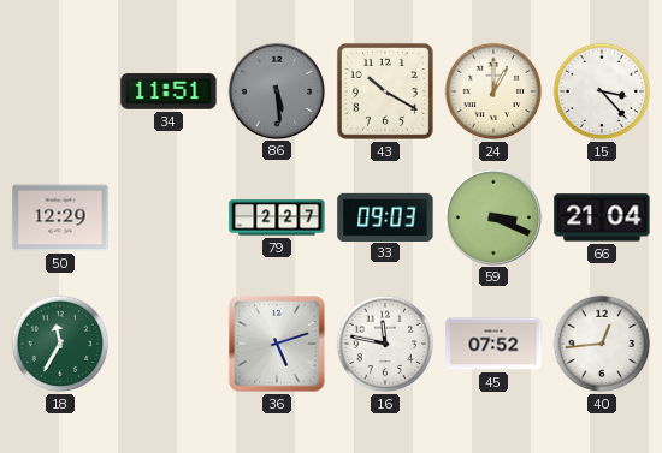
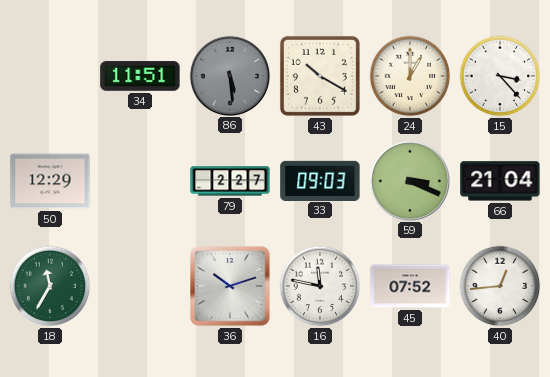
36: 5:12 -> 10:12
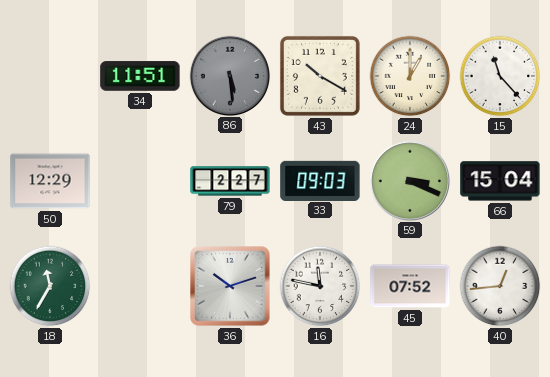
15: 3:23 -> 11:23
66: 21:04 -> 15:04
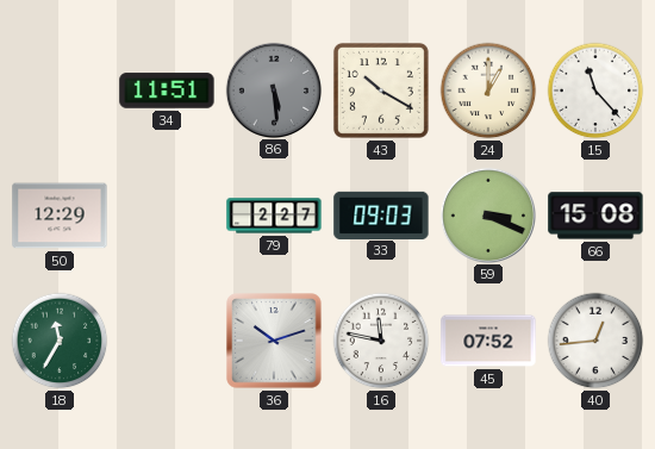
66: 15:04 -> 15:08
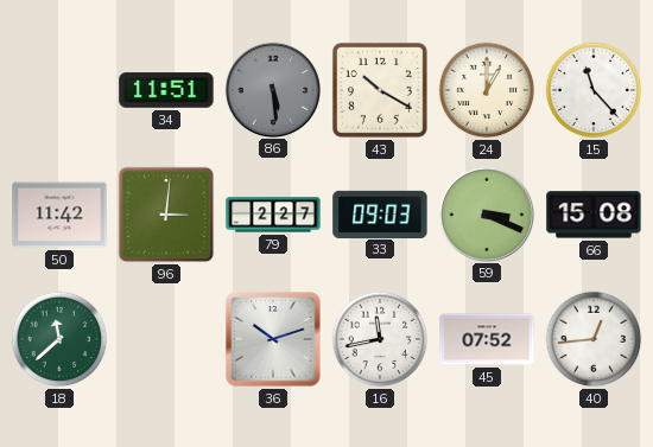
50: 12:29 -> 11:42
96: none -> 3:01
18: 11:35 -> 11:38
16: 11:47 -> 11:43
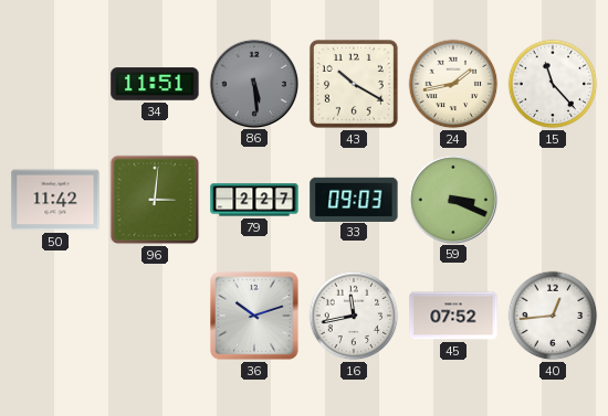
24: 1:00 -> 1:43
66: 15:08 -> none
18: 11:38 -> none
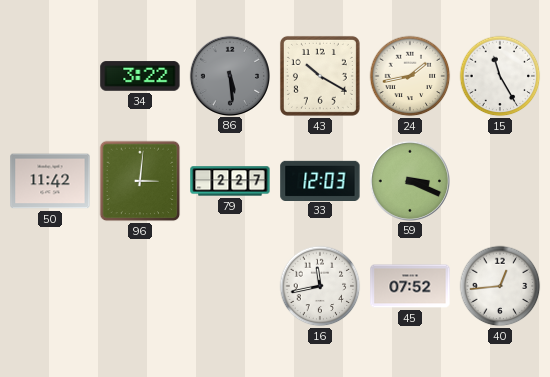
34: 11:51 -> 3:22
15: 11:23 -> 11:25
33: 09:03 -> 12:03
36: 10:12 -> none
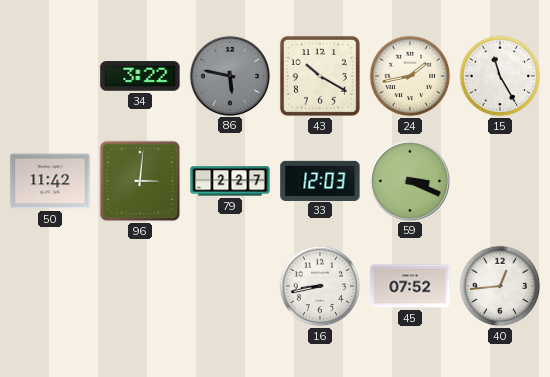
86: 5:29 -> 5:47
16: 11:43 -> 8:43
